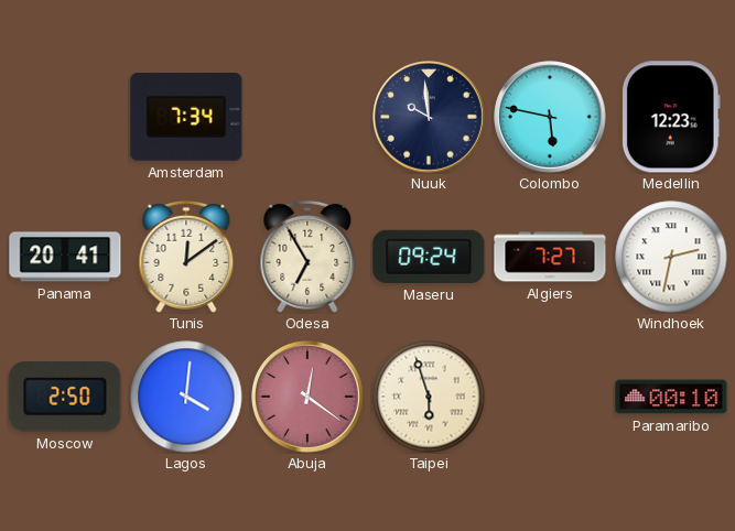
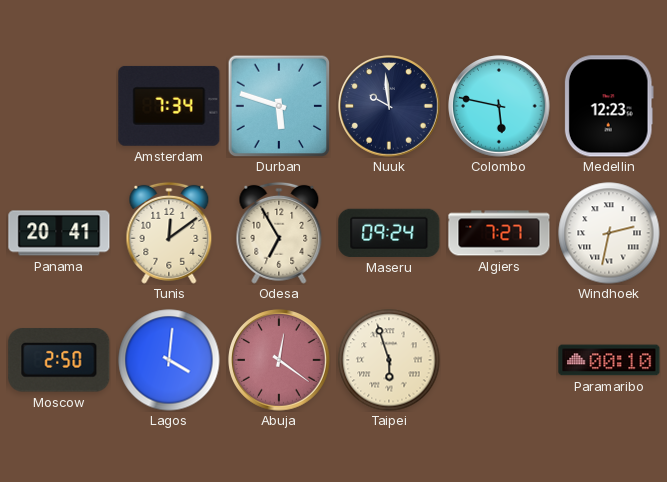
Durban: none -> 5:48
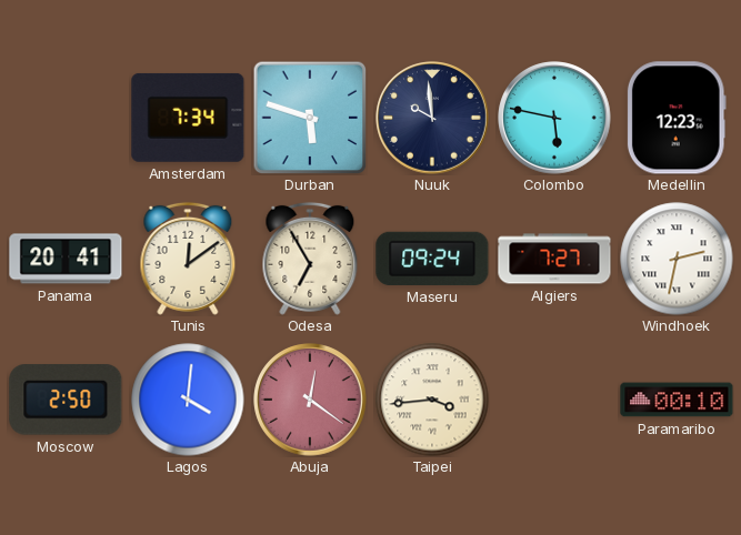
Taipei: 5:57 -> 3:44
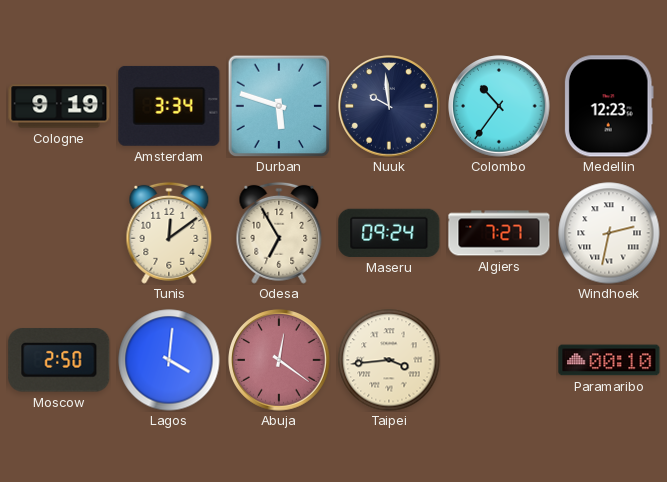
Cologne: none -> 9:19
Amsterdam: 7:34 -> 3:34
Colombo: 5:47 -> 10:36
Panama: 20:41 -> none
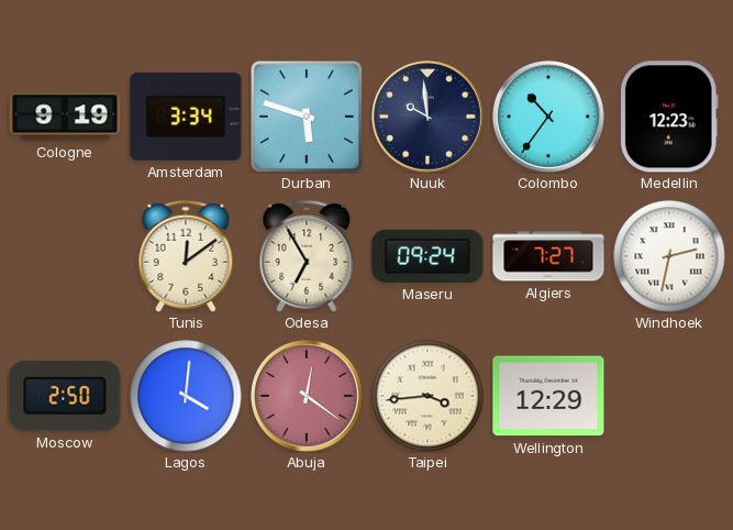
Wellington: none -> 12:29
Paramaribo: 00:10 -> none
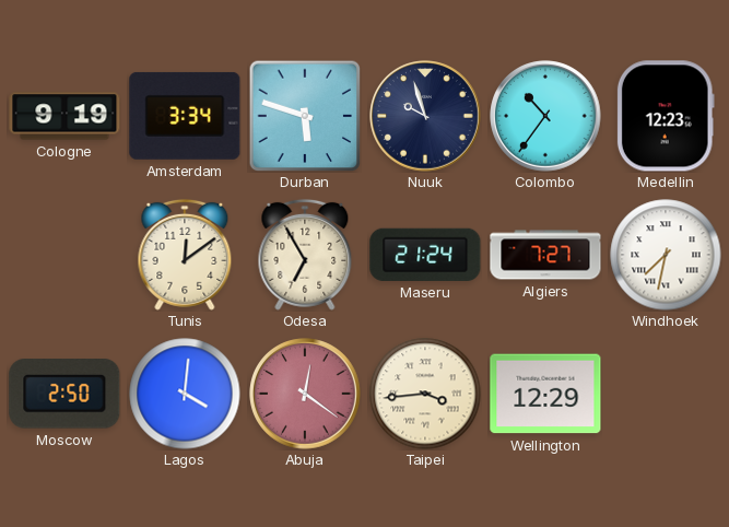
Nuuk: 9:59 -> 9:57
Maseru: 09:24 -> 21:24
Windhoek: 2:32 -> 7:32
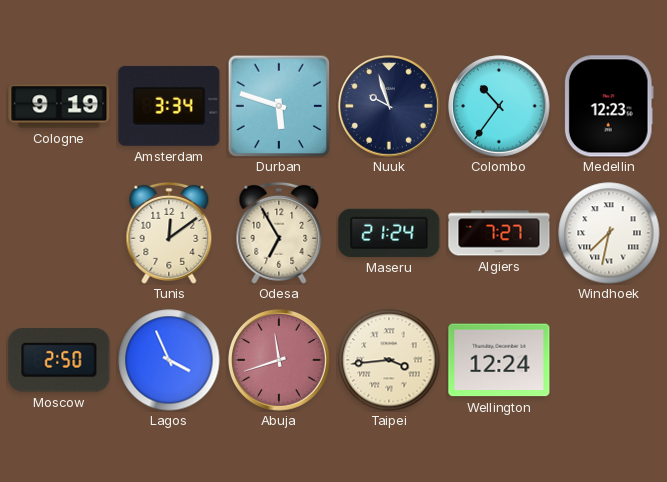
Lagos: 4:01 -> 3:56
Abuja: 12:21 -> 11:42
Wellington: 12:29 -> 12:24
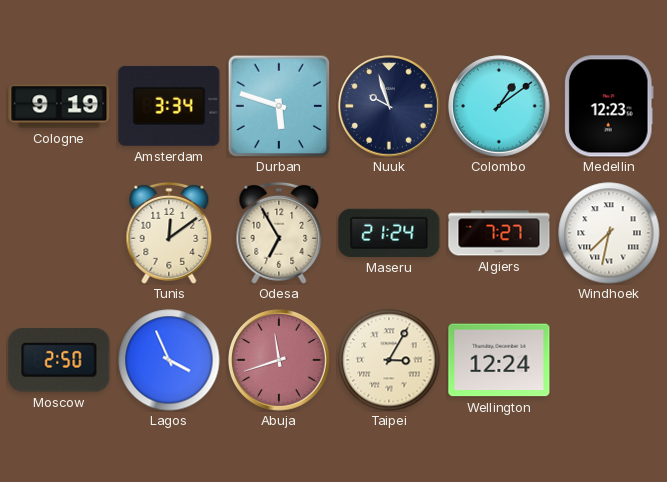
Colombo: 10:36 -> 1:09
Taipei: 3:44 -> 3:05
